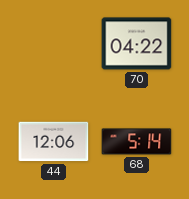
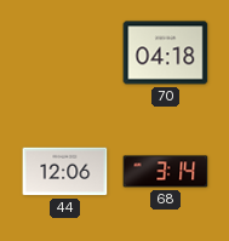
70: 04:22 -> 04:18
68: 5:14 -> 3:14
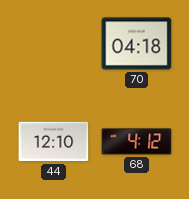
44: 12:06 -> 12:10
68: 3:14 -> 4:12
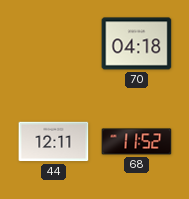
44: 12:10 -> 12:11
68: 4:12 -> 11:52
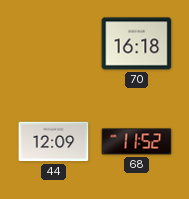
70: 04:18 -> 16:18
44: 12:11 -> 12:09
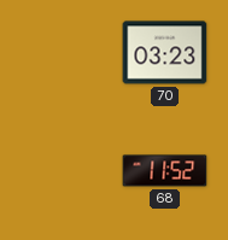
70: 16:18 -> 03:23
44: 12:09 -> none
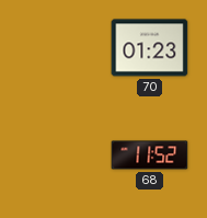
70: 03:23 -> 01:23
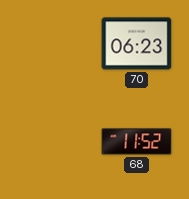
70: 01:23 -> 06:23
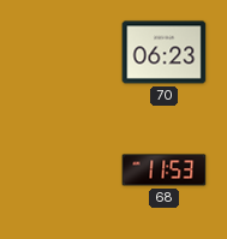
68: 11:52 -> 11:53
